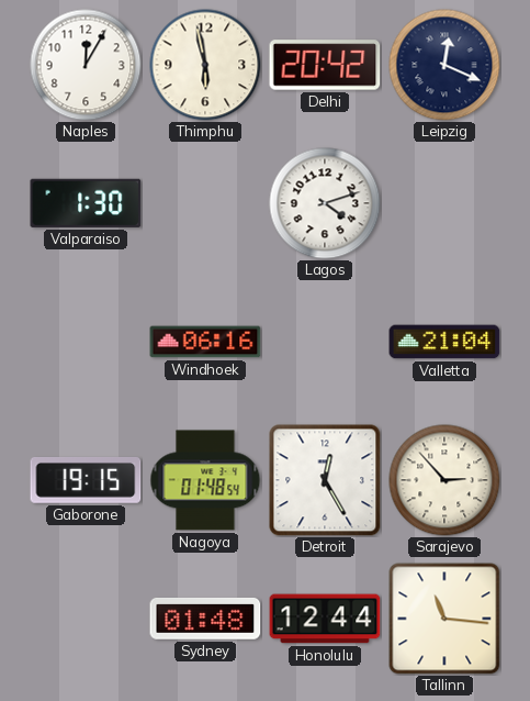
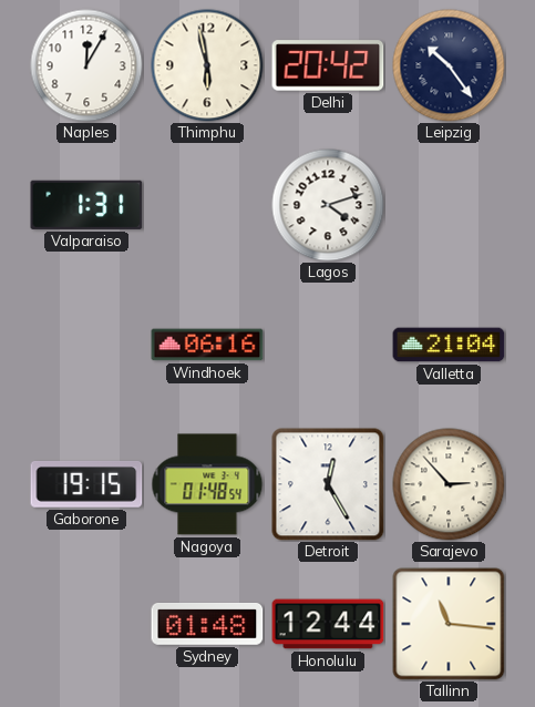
Leipzig: 12:19 -> 10:24
Valparaiso: 1:30 -> 1:31
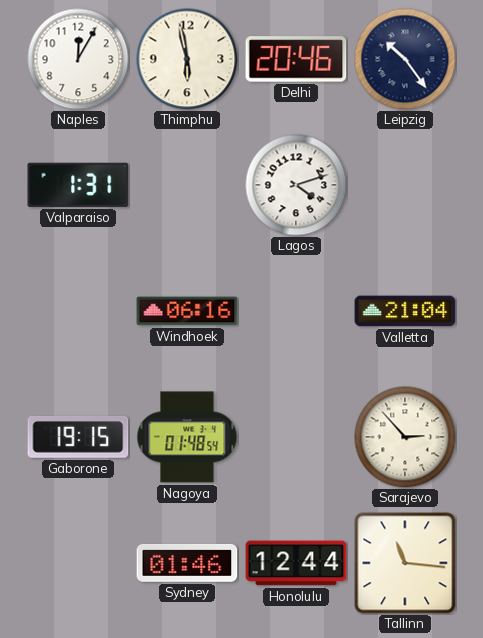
Delhi: 20:42 -> 20:46
Detroit: 12:25 -> none
Sydney: 01:48 -> 01:46
